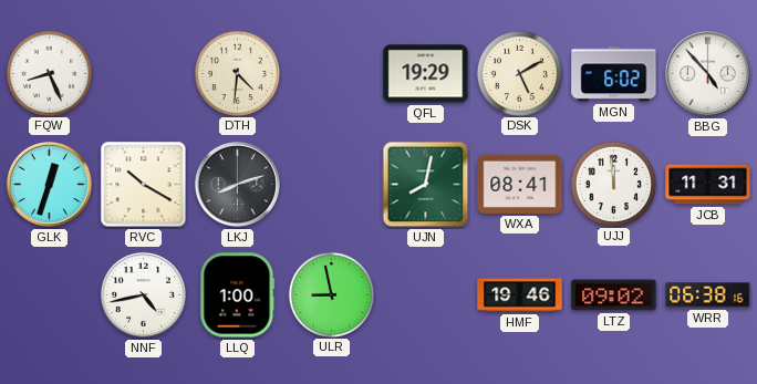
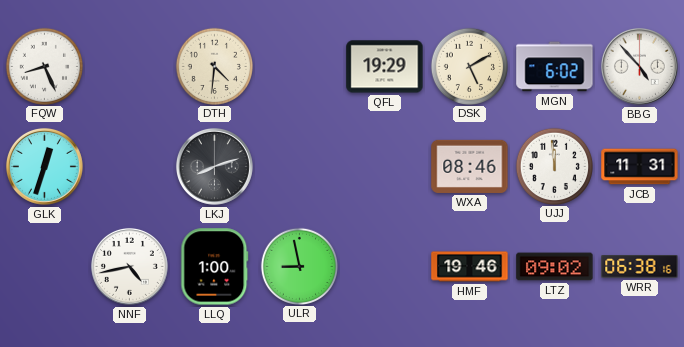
RVC: 10:20 -> none
UJN: 8:02 -> none
WXA: 08:41 -> 08:46
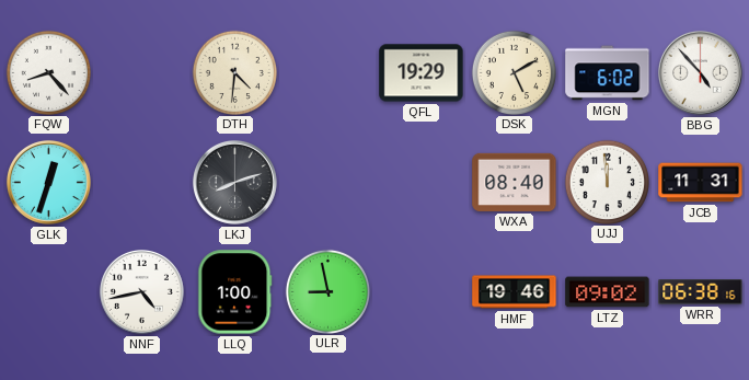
FQW: 8:26 -> 8:23
WXA: 08:46 -> 08:40
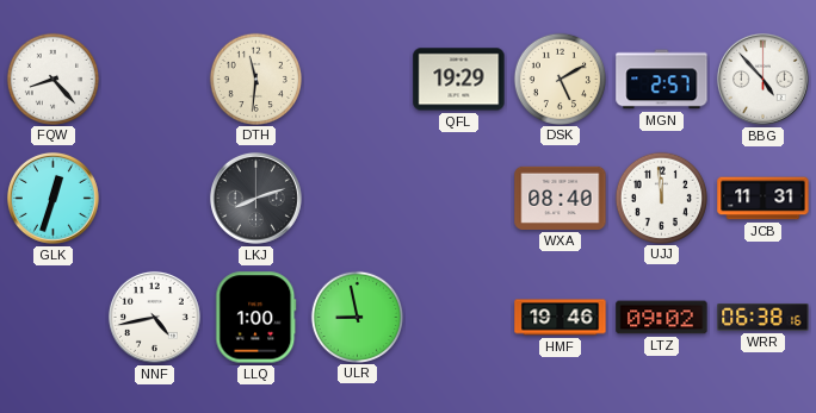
DTH: 4:31 -> 11:31
MGN: 6:02 -> 2:57
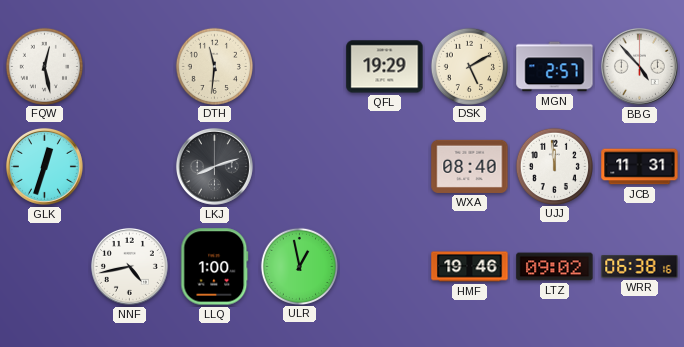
FQW: 8:23 -> 12:28
ULR: 8:58 -> 12:58
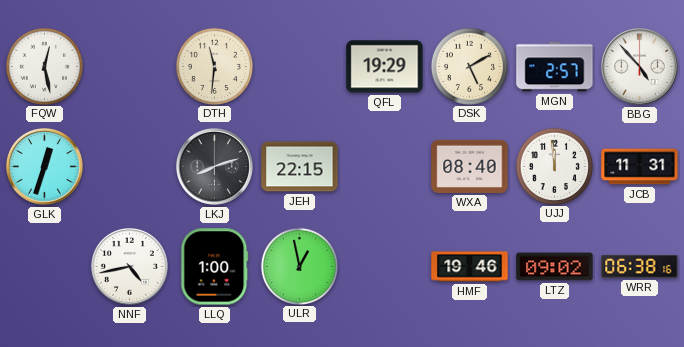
JEH: none -> 22:15
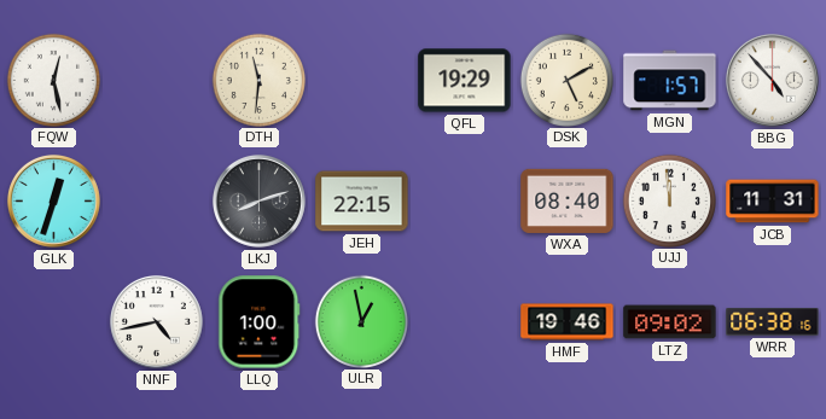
MGN: 2:57 -> 1:57
